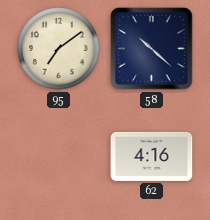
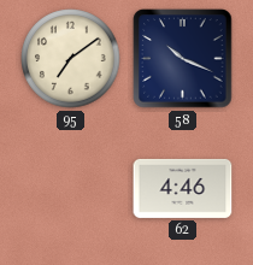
58: 10:22 -> 10:19
62: 4:16 -> 4:46
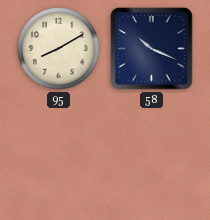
95: 7:09 -> 8:10
62: 4:46 -> none
